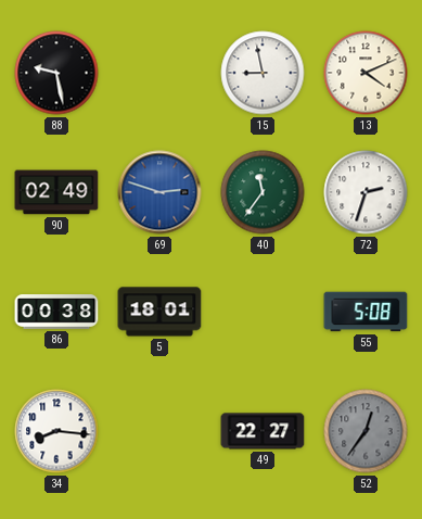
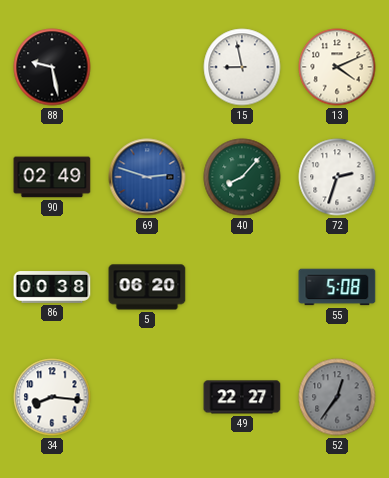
40: 11:36 -> 8:07
5: 18:01 -> 06:20
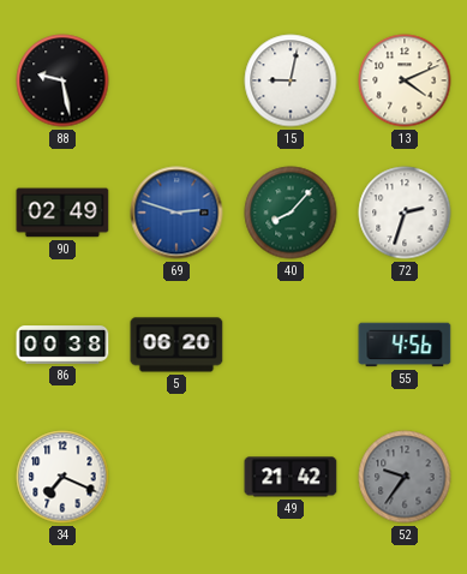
15: 8:58 -> 9:02
55: 5:08 -> 4:56
34: 8:16 -> 7:19
49: 22:27 -> 21:42
52: 12:36 -> 9:36
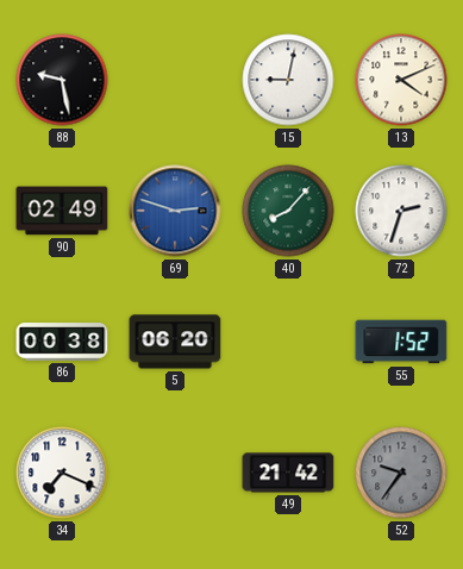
55: 4:56 -> 1:52
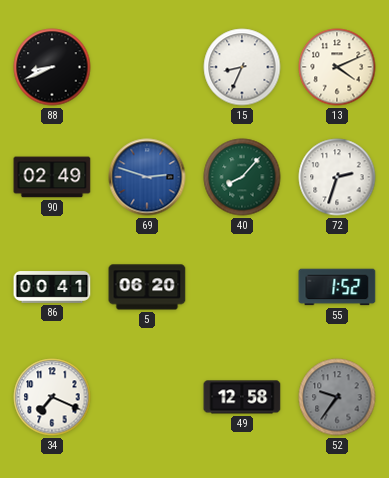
88: 9:28 -> 8:41
15: 9:02 -> 8:34
86: 00:38 -> 00:41
49: 21:42 -> 12:58
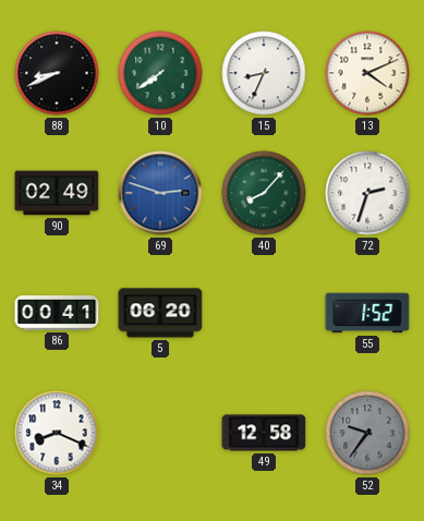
10: none -> 7:39
34: 7:19 -> 8:19
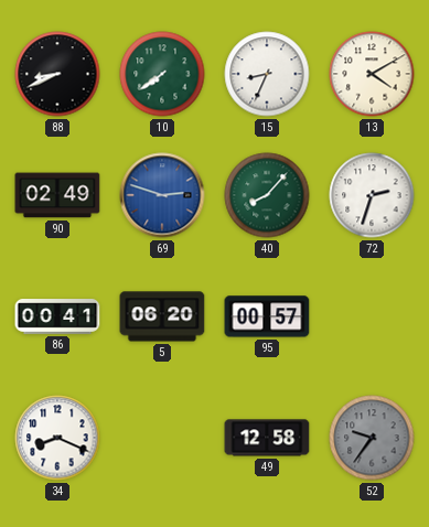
13: 4:11 -> 4:10
95: none -> 00:57
55: 1:52 -> none
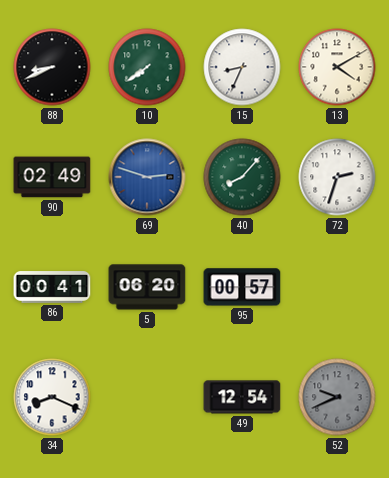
49: 12:58 -> 12:54
52: 9:36 -> 9:41
